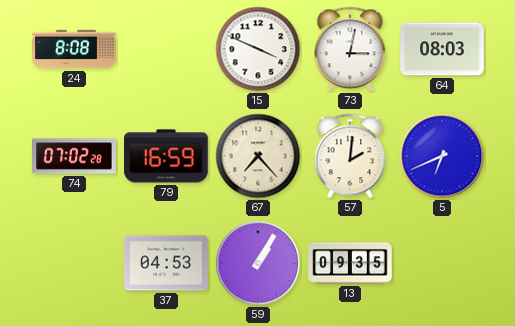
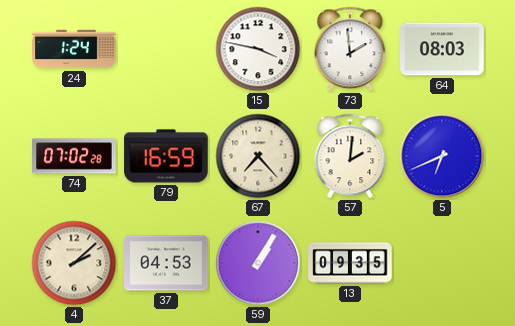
24: 8:08 -> 1:24
15: 3:49 -> 3:47
73: 3:02 -> 1:59
4: none -> 2:08
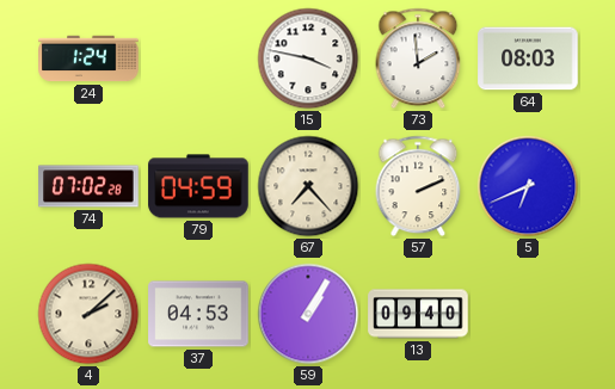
79: 16:59 -> 04:59
57: 2:01 -> 2:11
13: 09:35 -> 09:40
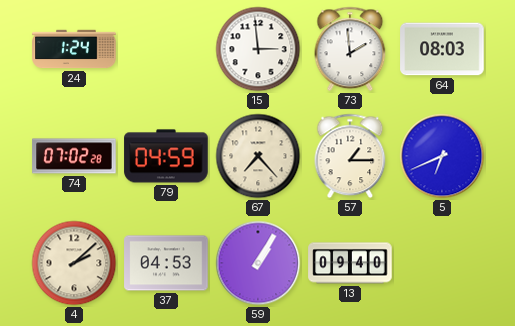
15: 3:47 -> 2:59
57: 2:11 -> 1:15
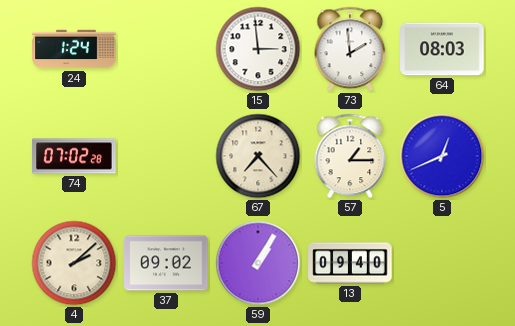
79: 04:59 -> none
5: 6:41 -> 12:41
37: 04:53 -> 09:02
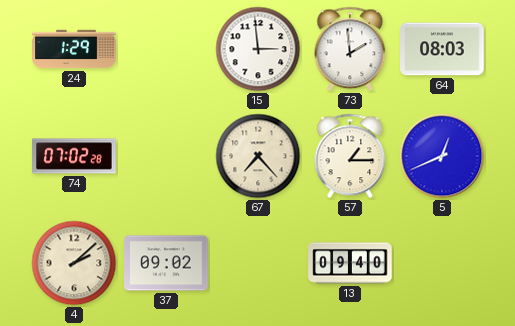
24: 1:24 -> 1:29
59: 1:05 -> none
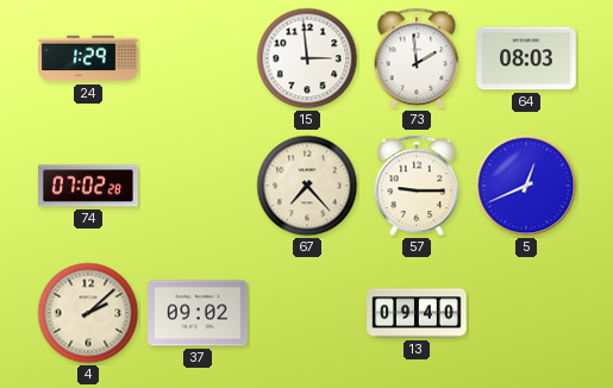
57: 1:15 -> 9:15
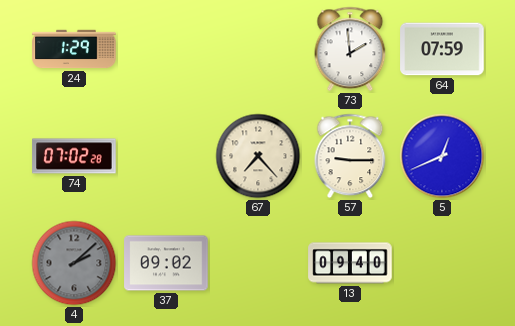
15: 2:59 -> none
64: 08:03 -> 07:59
4 dial: cream -> grey
